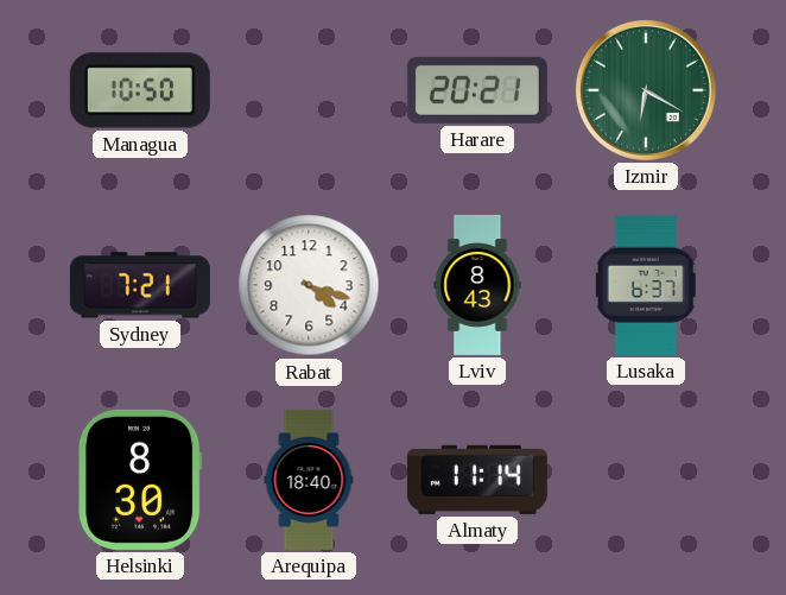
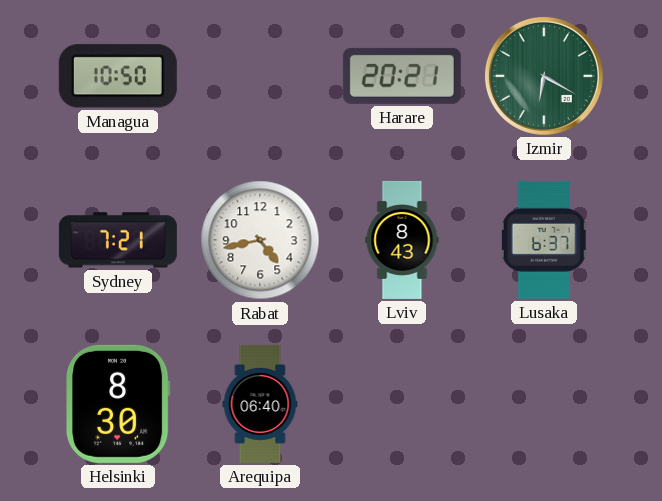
Rabat: 4:18 -> 4:43
Arequipa: 18:40 -> 06:40
Almaty: 11:14 -> none
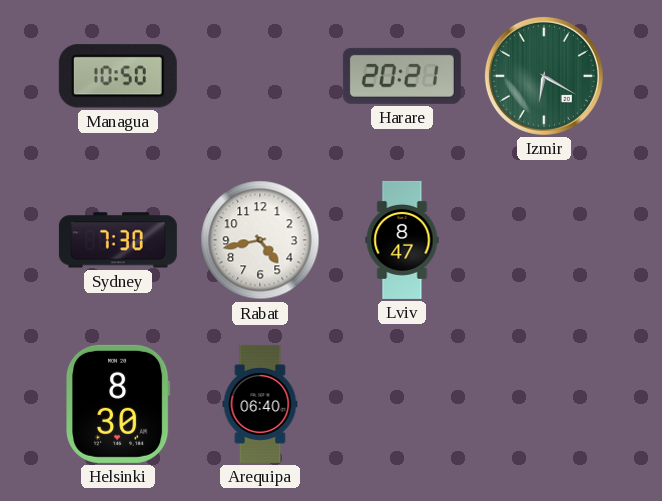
Sydney: 7:21 -> 7:30
Lviv: 8:43 -> 8:47
Lusaka: 6:37 -> none
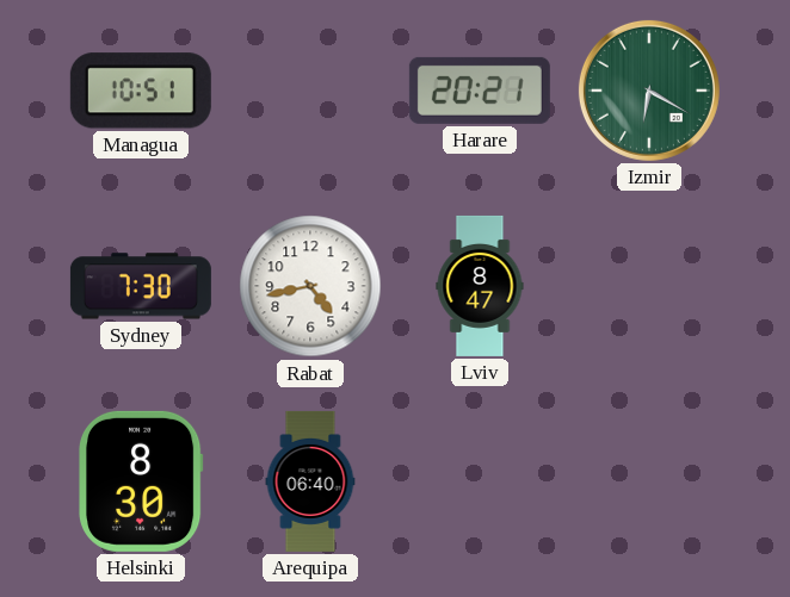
Managua: 10:50 -> 10:51
